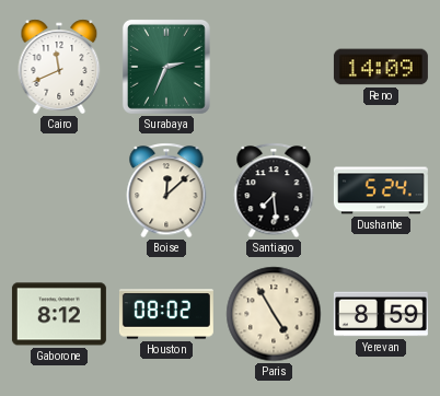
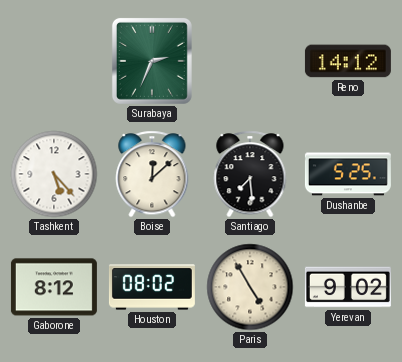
Cairo: 11:41 -> none
Reno: 14:09 -> 14:12
Tashkent: none -> 5:23
Dushanbe: 5:24 -> 5:25
Yerevan: 8:59 -> 9:02
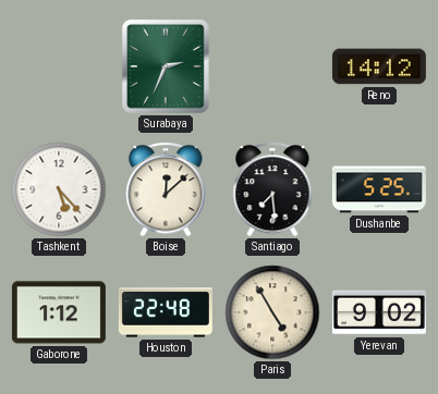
Gaborone: 8:12 -> 1:12
Houston: 08:02 -> 22:48
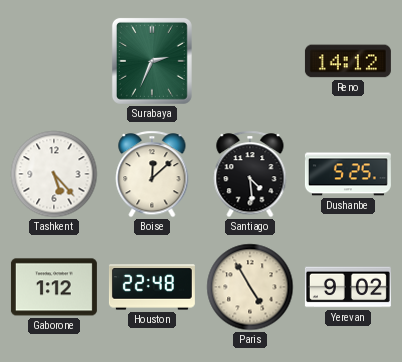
Santiago: 7:29 -> 4:29
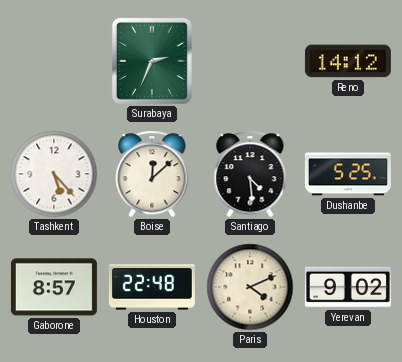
Gaborone: 1:12 -> 8:57
Paris: 4:55 -> 4:11
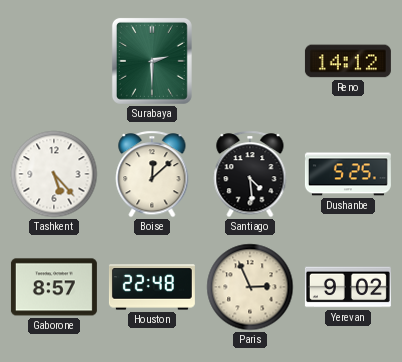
Surabaya: 2:34 -> 2:30
Paris: 4:11 -> 2:56
